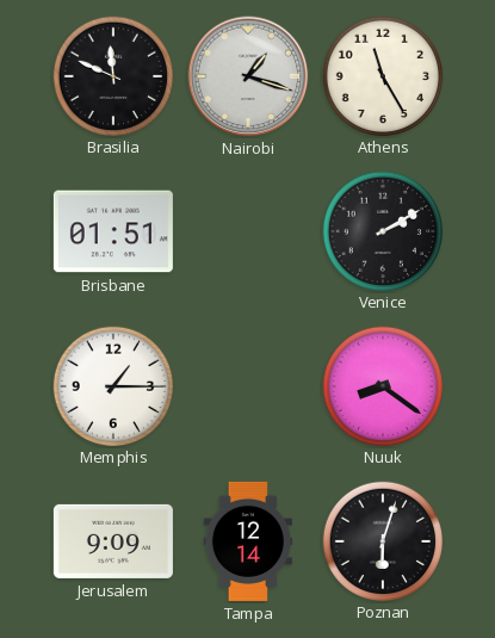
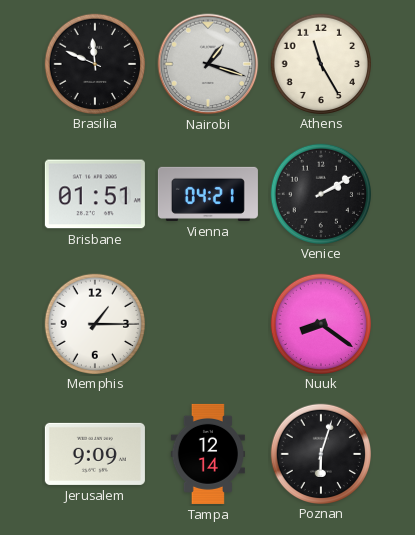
Vienna: none -> 04:21
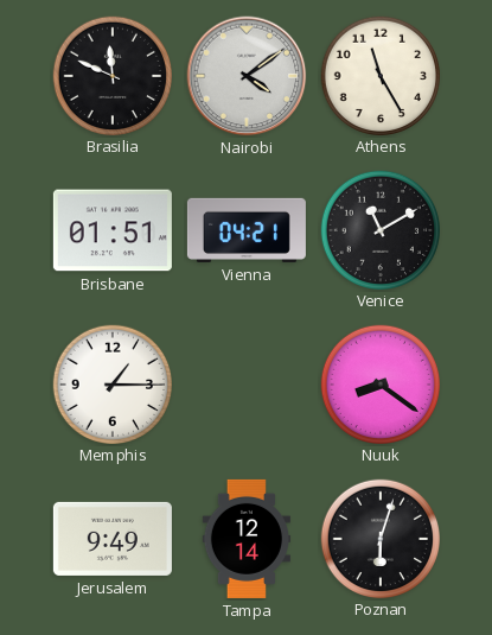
Nairobi: 1:18 -> 4:09
Venice: 2:10 -> 11:10
Jerusalem: 9:09 -> 9:49
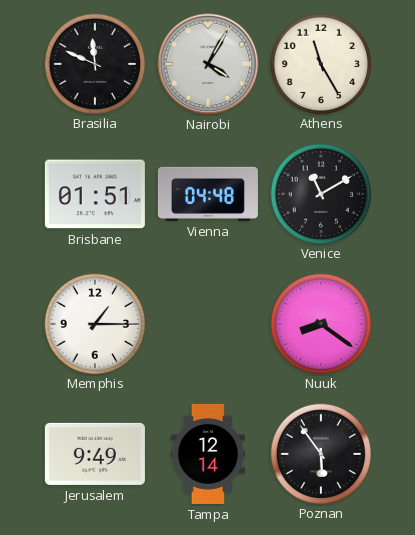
Nairobi: 4:09 -> 4:05
Vienna: 04:21 -> 04:48
Poznan: 6:03 -> 5:54
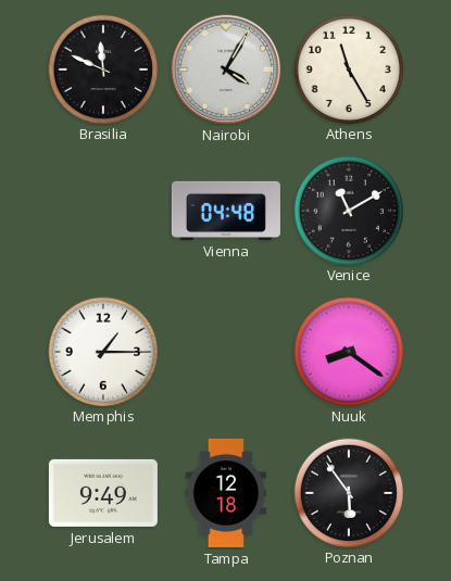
Brisbane: 01:51 -> none
Tampa: 12:14 -> 12:18
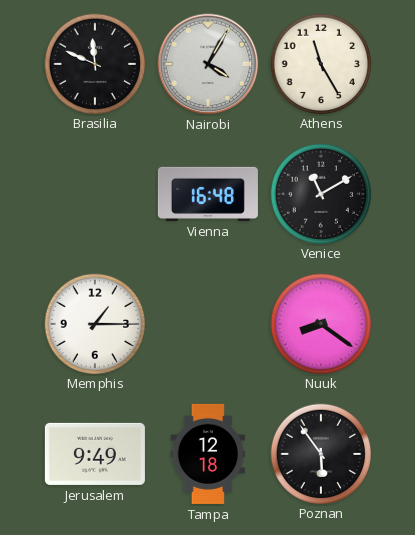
Vienna: 04:48 -> 16:48
